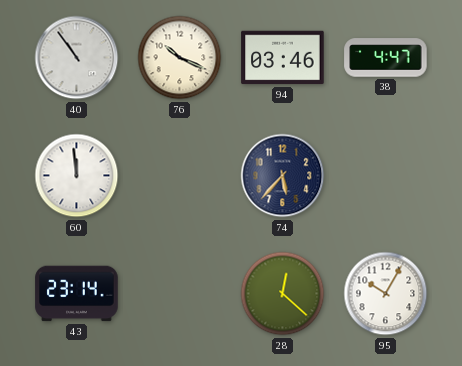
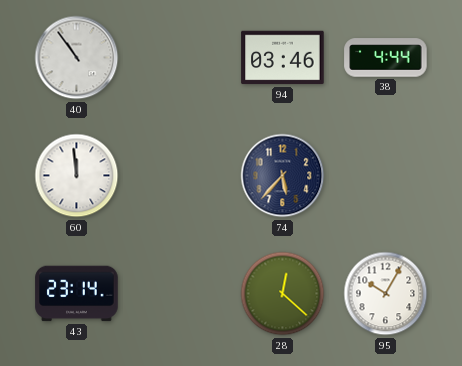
76: 10:19 -> none
38: 4:47 -> 4:44
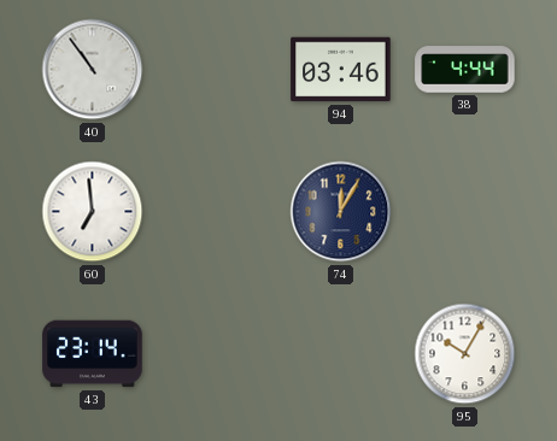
60: 11:59 -> 6:59
74: 5:37 -> 12:05
28: 12:22 -> none
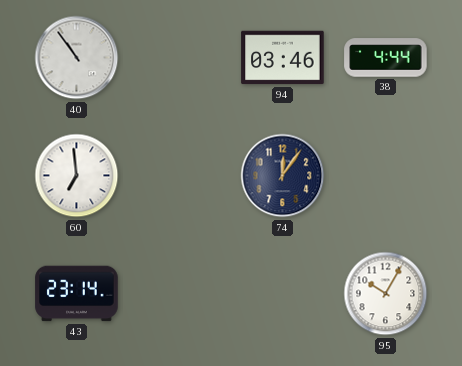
74: 12:05 -> 12:06
